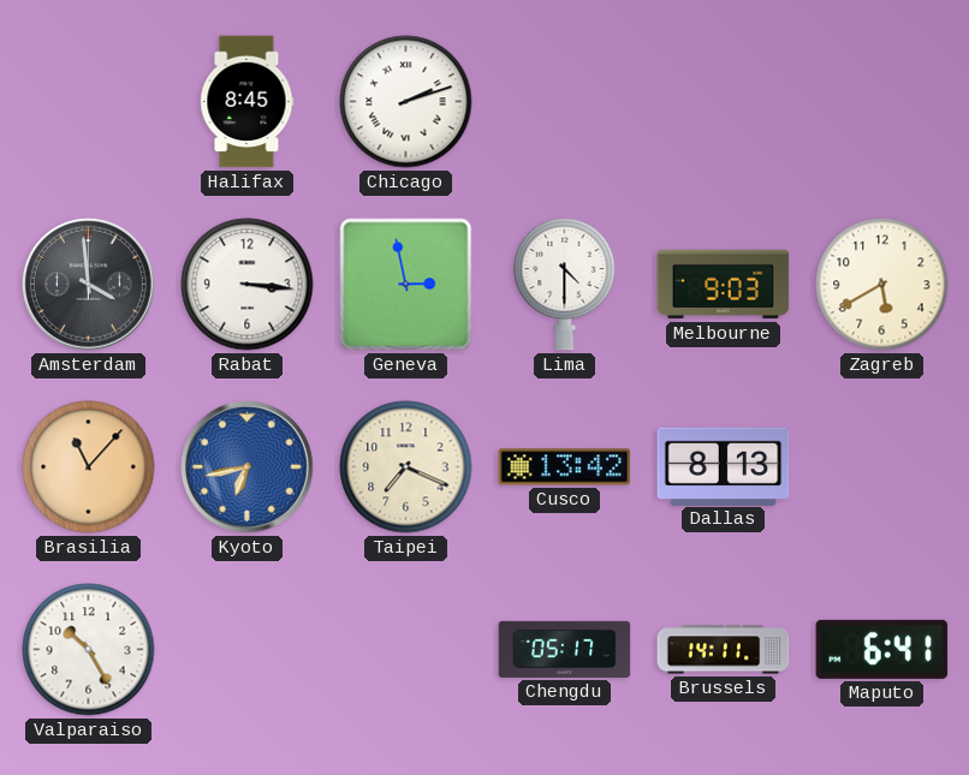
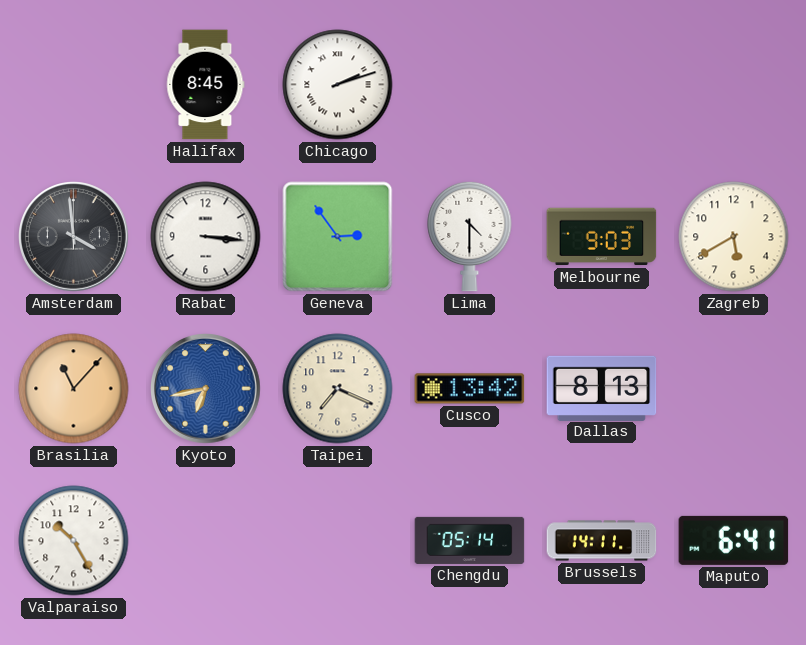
Geneva: 2:58 -> 2:54
Chengdu: 05:17 -> 05:14
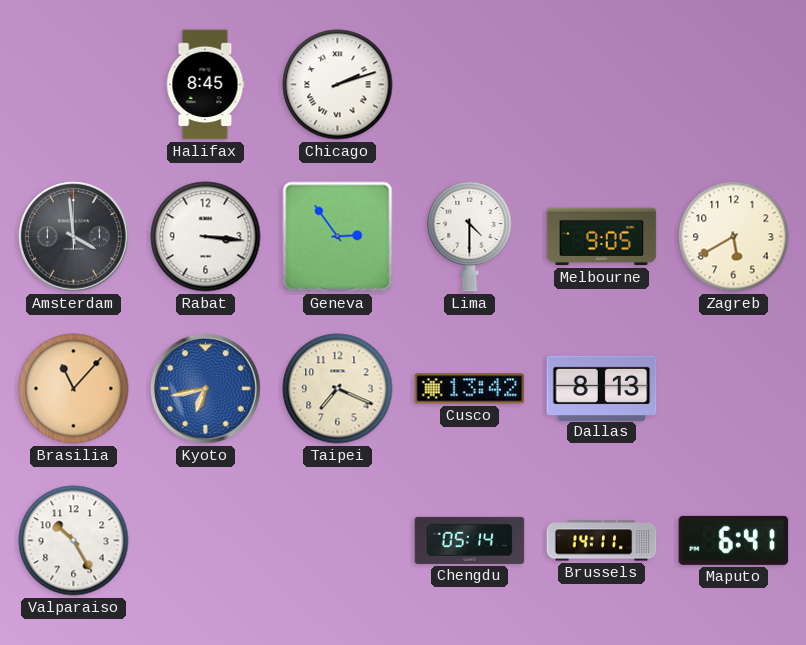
Melbourne: 9:03 -> 9:05
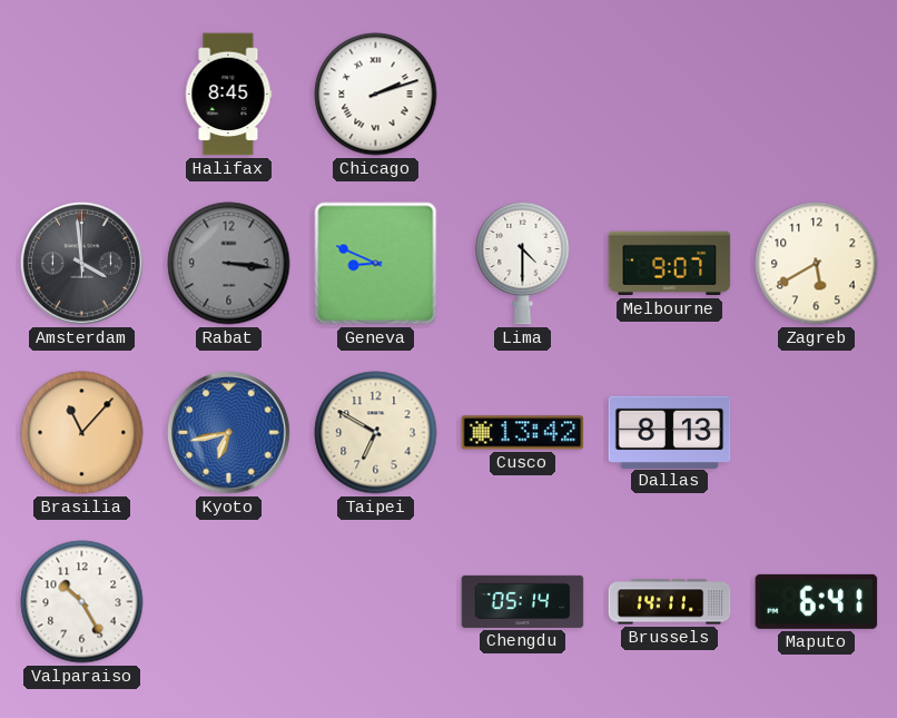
Rabat dial: white -> grey
Geneva: 2:54 -> 8:49
Melbourne: 9:05 -> 9:07
Taipei: 7:19 -> 6:50
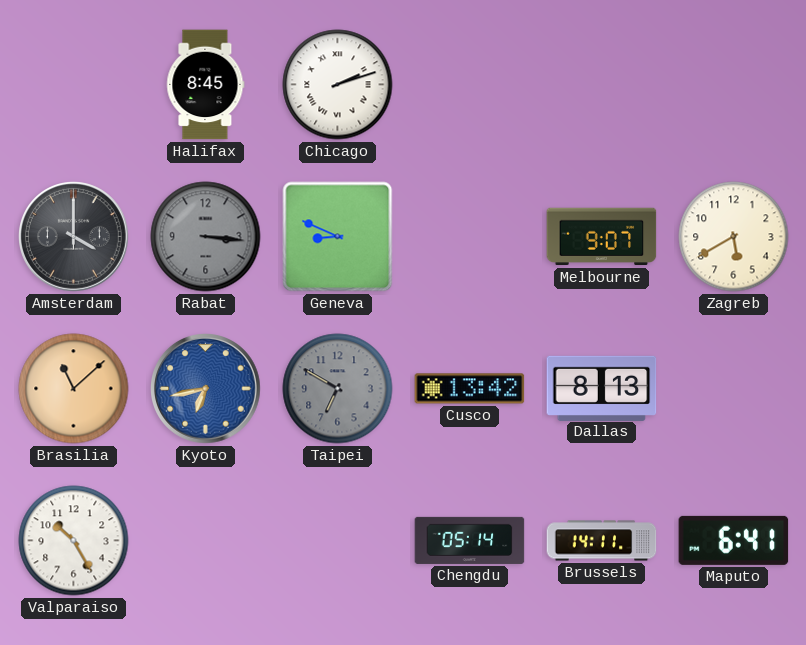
Amsterdam: 3:59 -> 4:00
Lima: 4:30 -> none
Brasilia: 11:07 -> 11:08
Taipei dial: cream -> grey
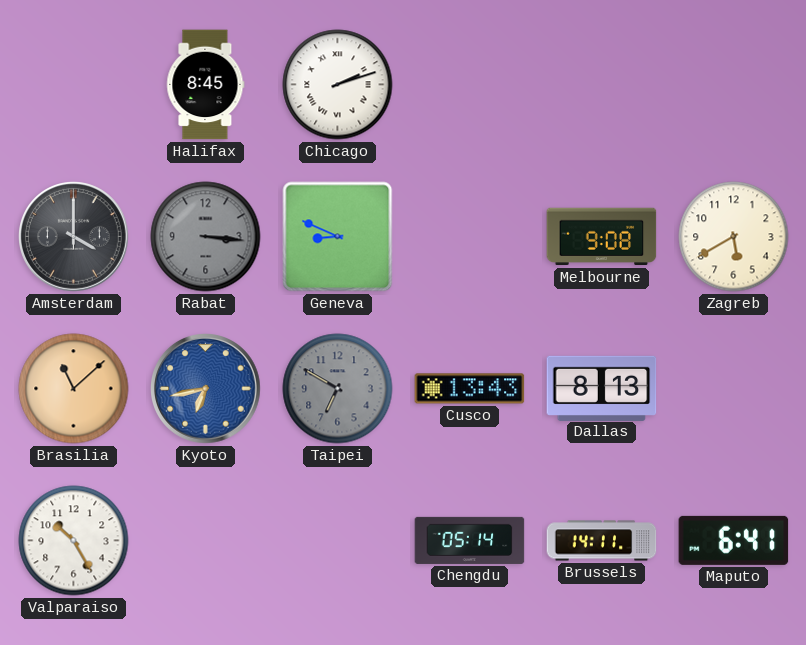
Melbourne: 9:07 -> 9:08
Cusco: 13:42 -> 13:43
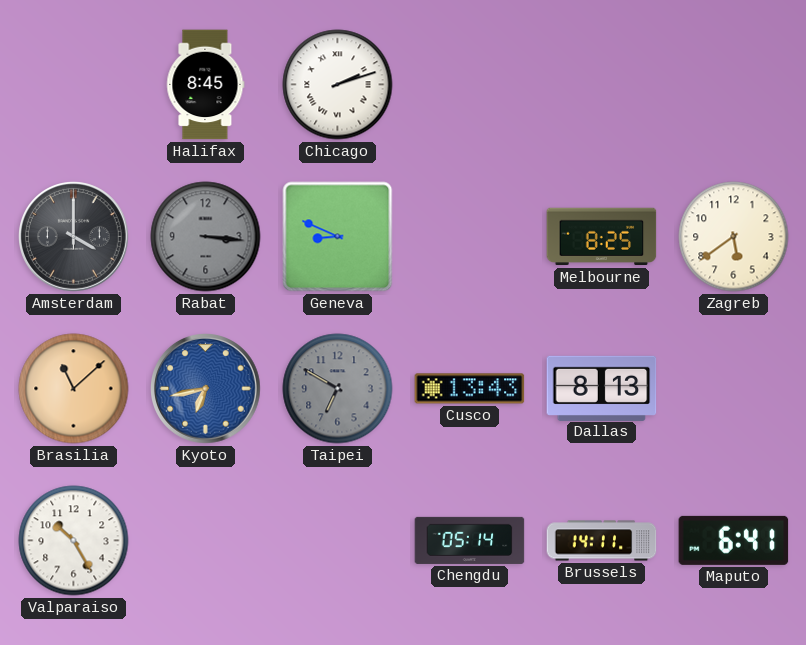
Melbourne: 9:08 -> 8:25
Zagreb: 5:40 -> 5:39
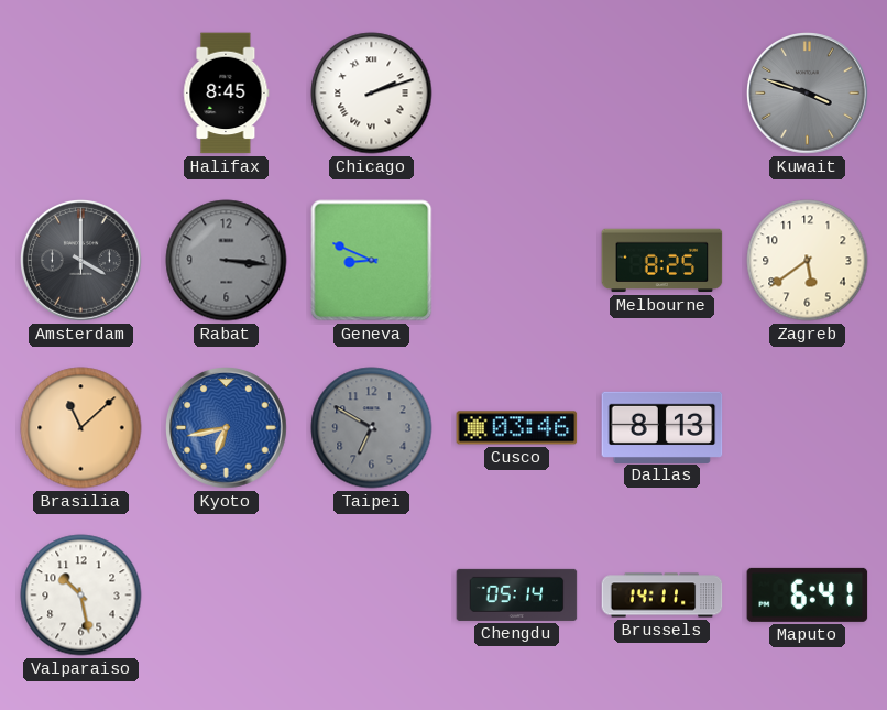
Kuwait: none -> 3:48
Cusco: 13:43 -> 03:46
Valparaiso: 10:25 -> 10:28
